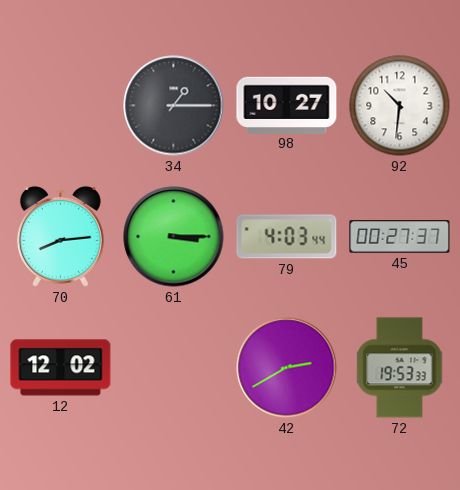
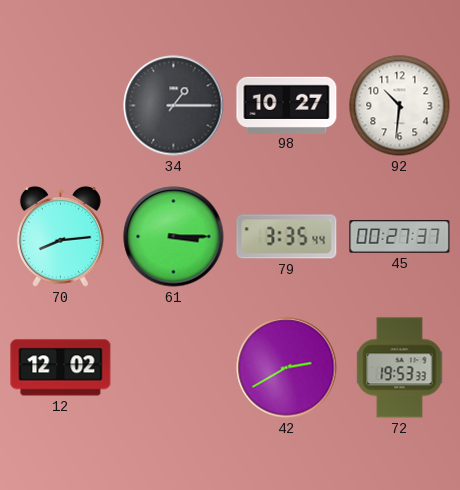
79: 4:03 -> 3:35
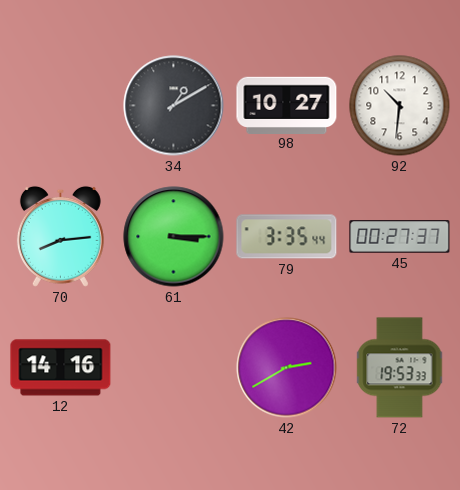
34: 1:15 -> 1:10
12: 12:02 -> 14:16
